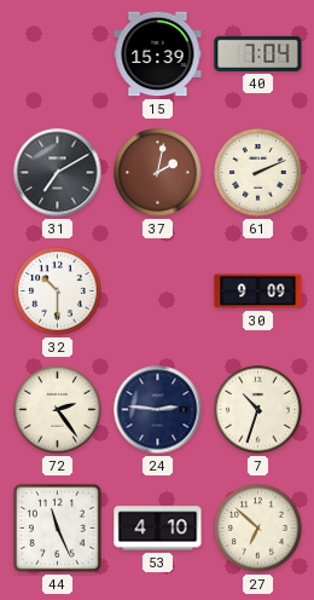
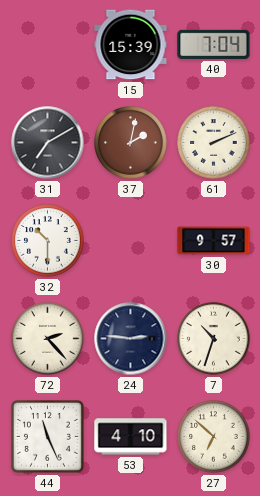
30: 9:09 -> 9:57
72: 2:24 -> 2:23
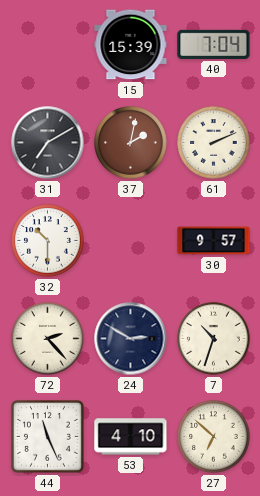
24: 2:46 -> 2:50
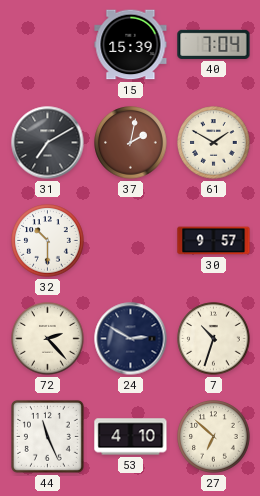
61: 2:11 -> 1:50
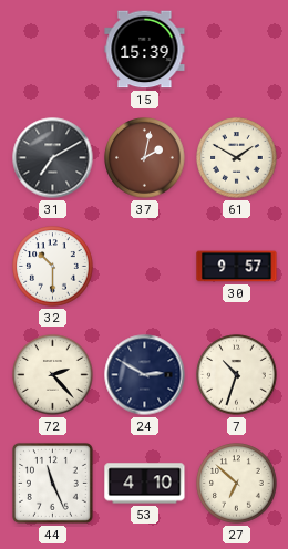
40: 7:04 -> none
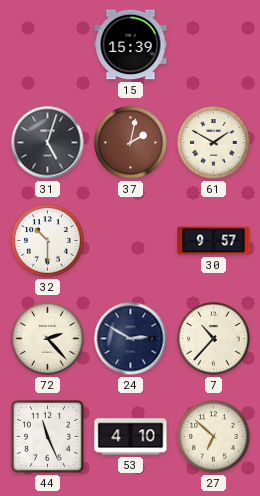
31: 7:10 -> 5:03
7: 10:33 -> 10:37
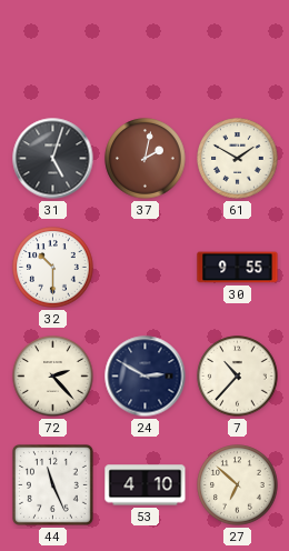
15: 15:39 -> none
30: 9:57 -> 9:55
